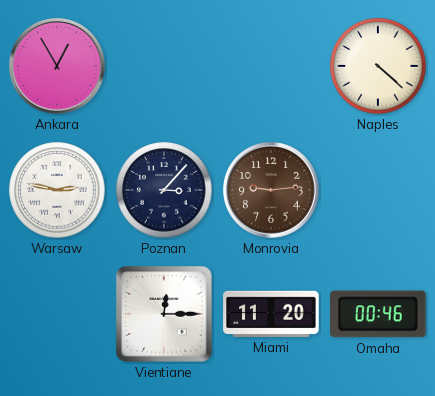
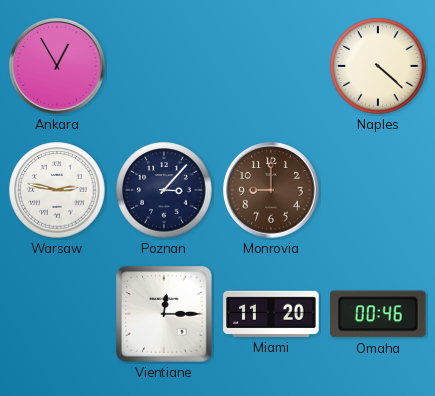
Monrovia: 9:14 -> 9:00
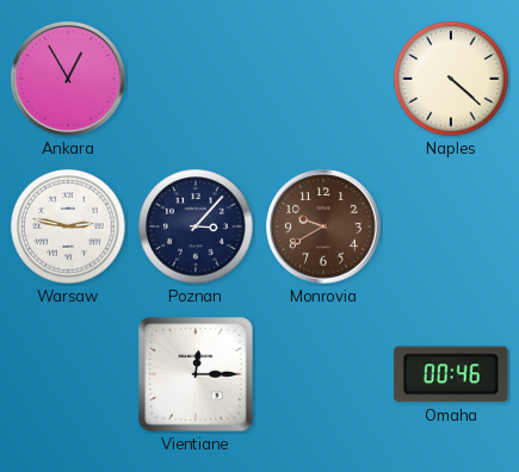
Monrovia: 9:00 -> 9:40
Miami: 11:20 -> none
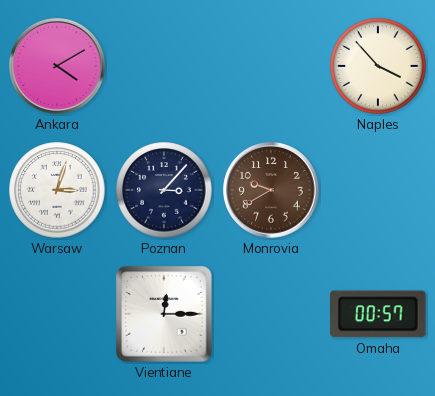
Ankara: 12:55 -> 4:10
Naples: 4:22 -> 3:53
Warsaw: 2:47 -> 3:03
Omaha: 00:46 -> 00:57
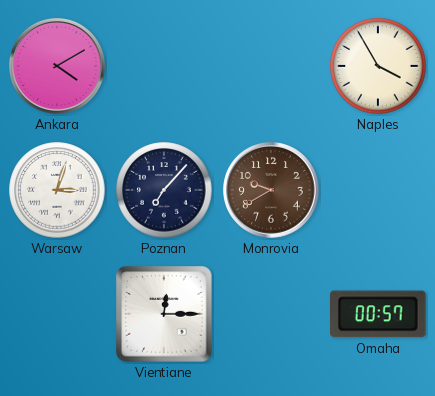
Naples: 3:53 -> 3:55
Poznan: 3:07 -> 7:07
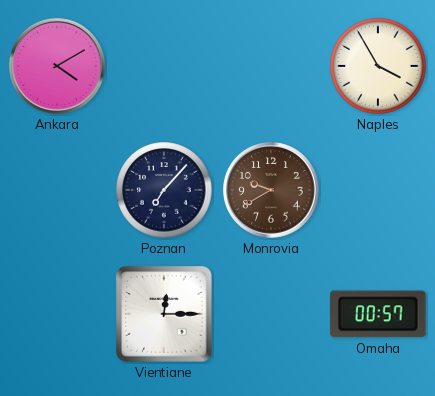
Warsaw: 3:03 -> none
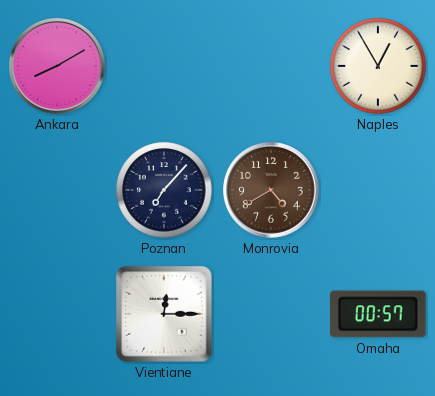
Ankara: 4:10 -> 8:10
Naples: 3:55 -> 12:55
Monrovia: 9:40 -> 4:40
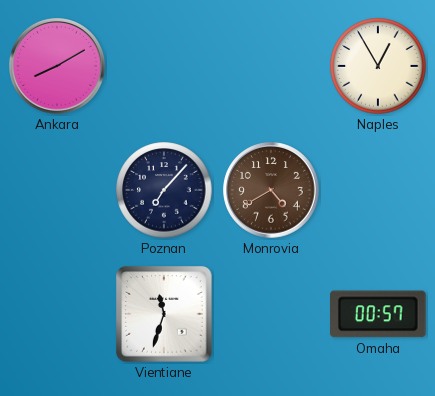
Vientiane: 12:15 -> 11:33
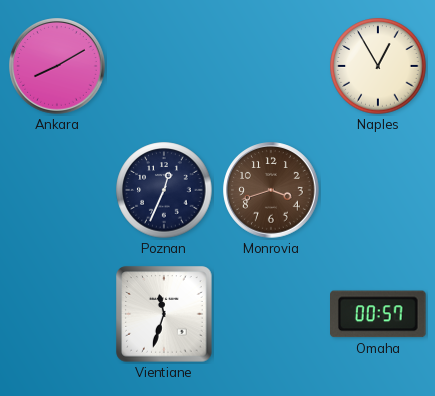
Poznan: 7:07 -> 12:34
Monrovia: 4:40 -> 3:42
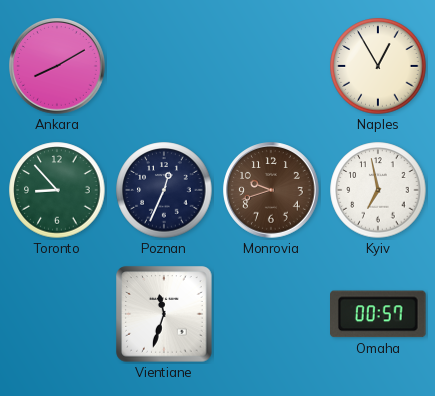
Toronto: none -> 8:53
Monrovia: 3:42 -> 9:42
Kyiv: none -> 6:58
